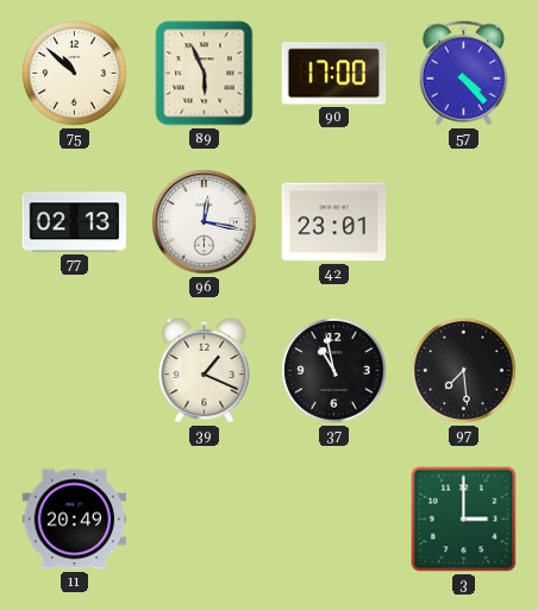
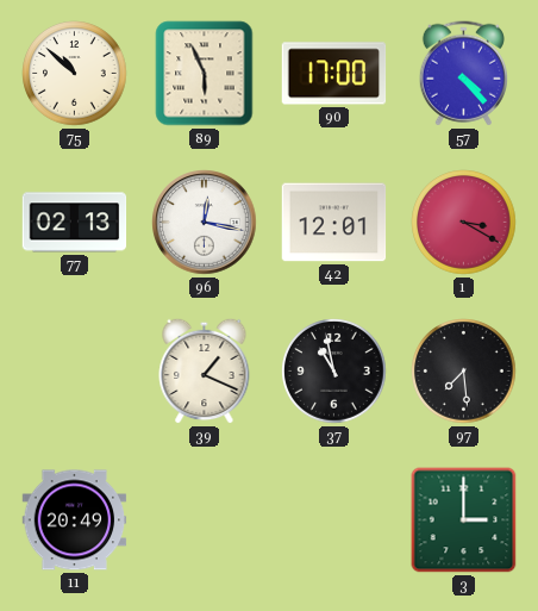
42: 23:01 -> 12:01
1: none -> 3:20
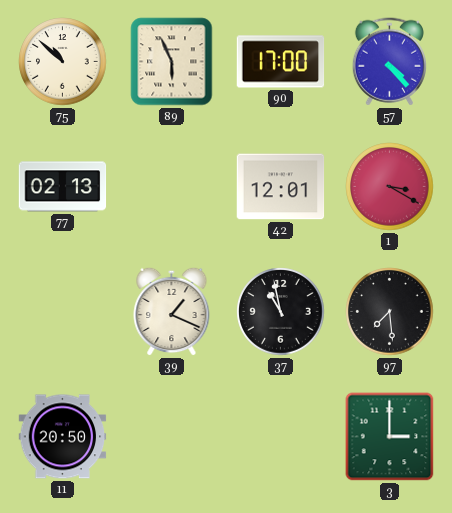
96: 12:17 -> none
11: 20:49 -> 20:50
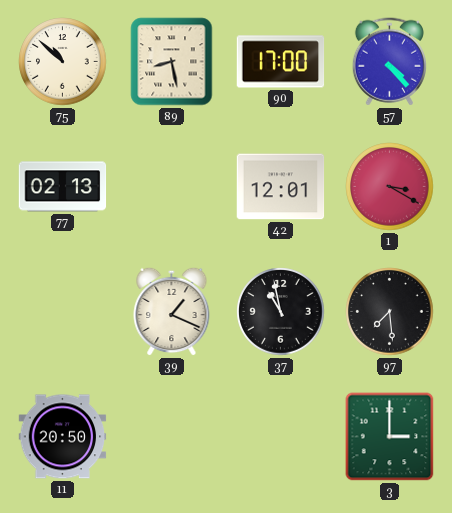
89: 5:56 -> 8:28
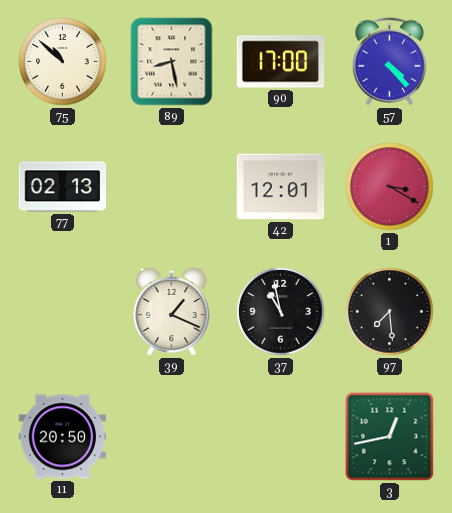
3: 3:00 -> 12:43
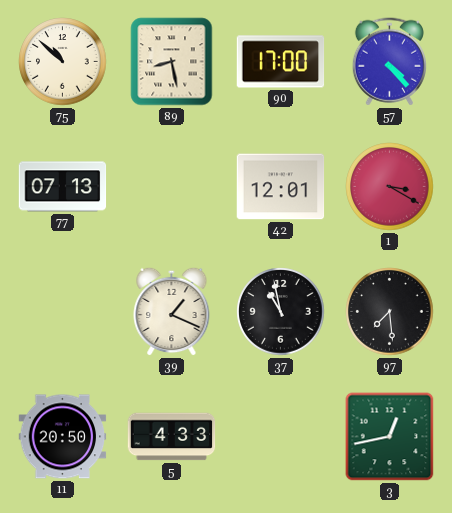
77: 02:13 -> 07:13
5: none -> 4:33
